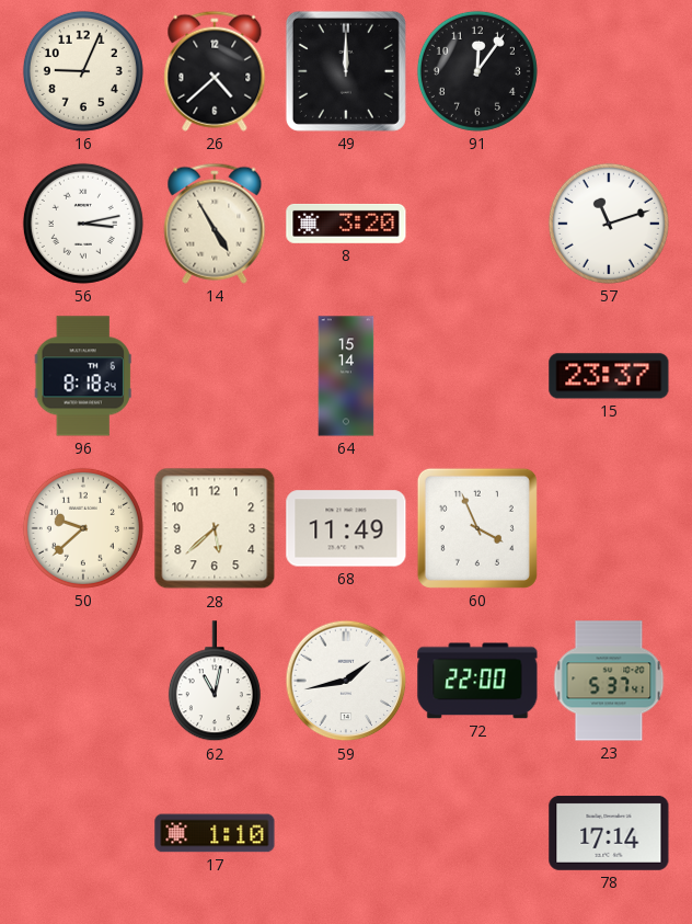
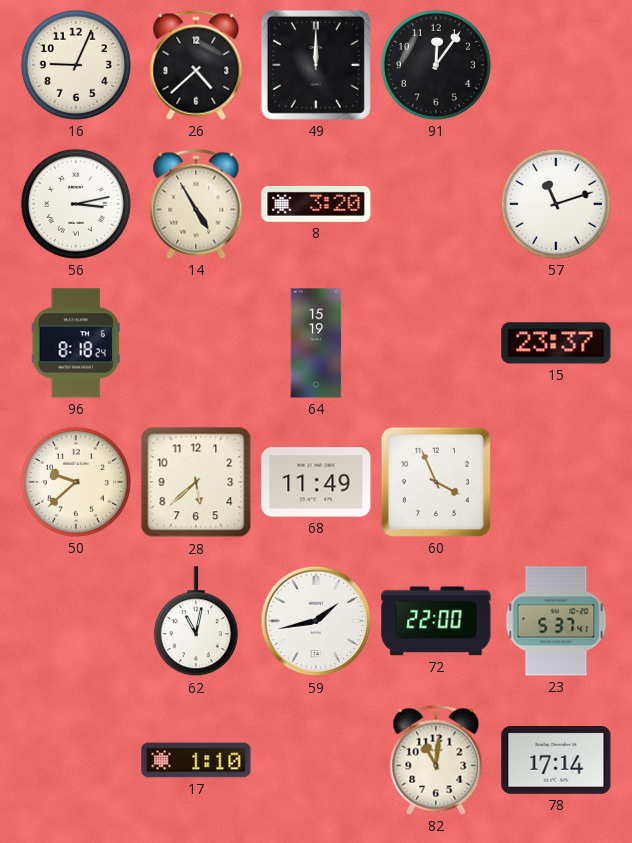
64: 15:14 -> 15:19
82: none -> 11:01
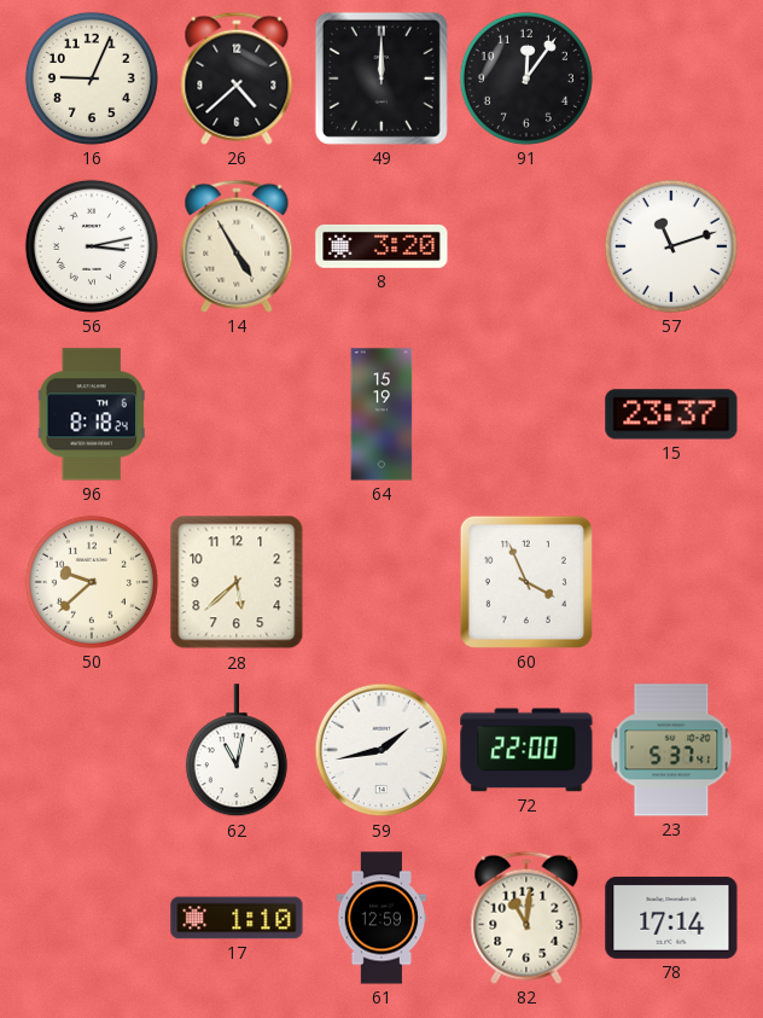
68: 11:49 -> none
61: none -> 12:59
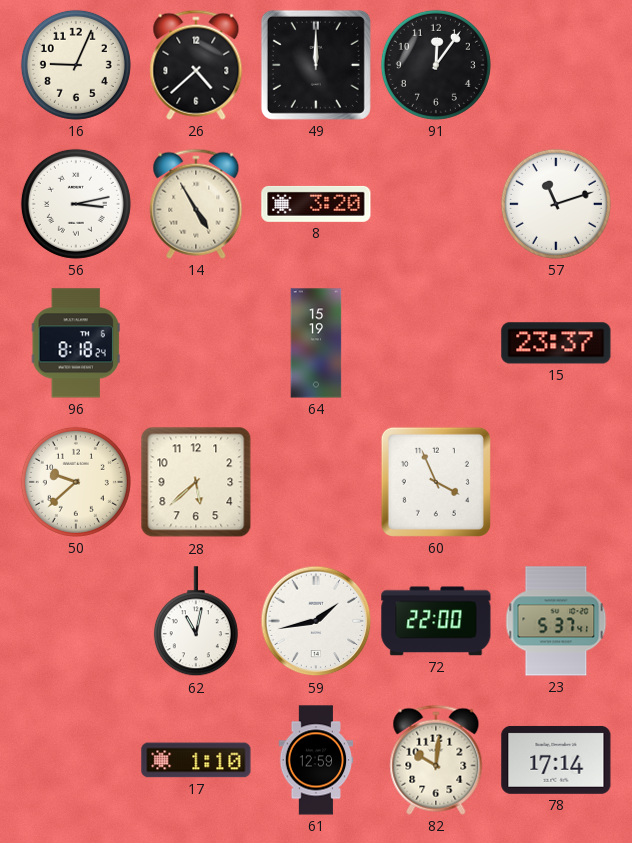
82: 11:01 -> 10:01
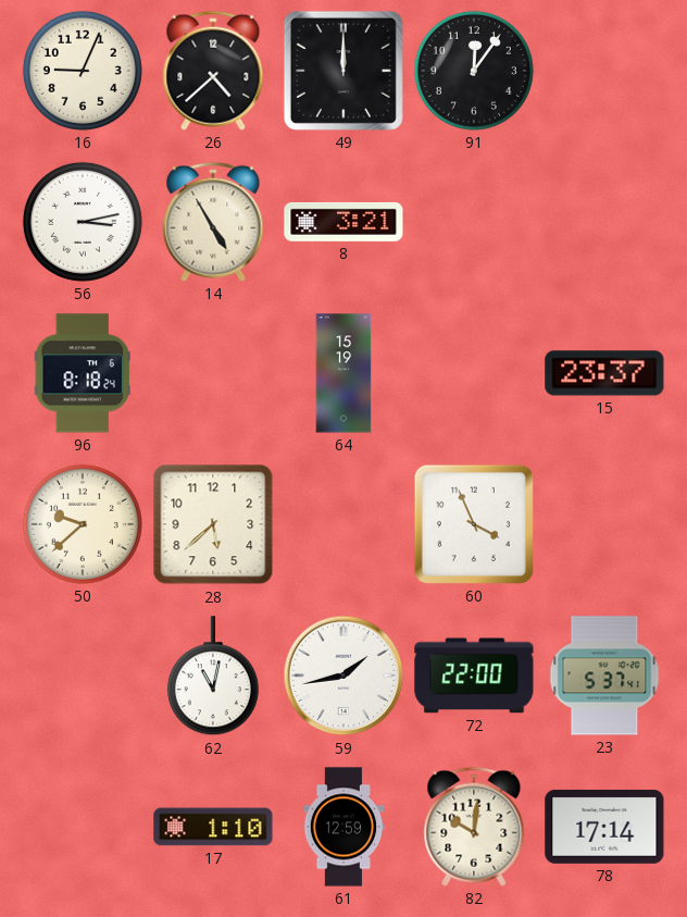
8: 3:20 -> 3:21
57: 11:12 -> none
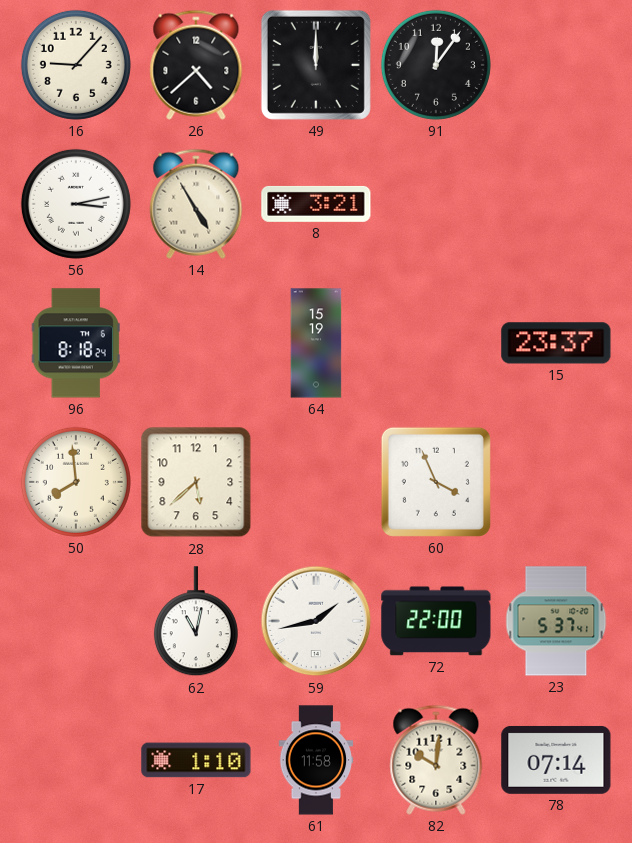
16: 9:04 -> 9:07
50: 9:38 -> 7:59
61: 12:59 -> 11:58
78: 17:14 -> 07:14
